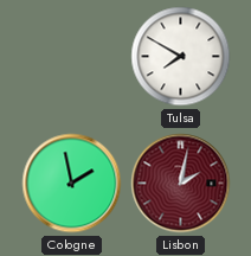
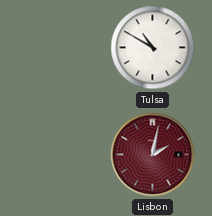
Tulsa: 7:50 -> 10:50
Cologne: 1:58 -> none
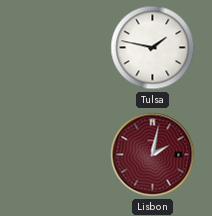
Tulsa: 10:50 -> 1:47
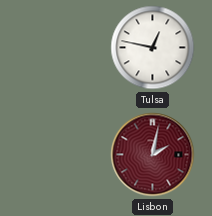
Tulsa: 1:47 -> 12:47
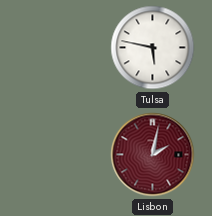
Tulsa: 12:47 -> 5:47
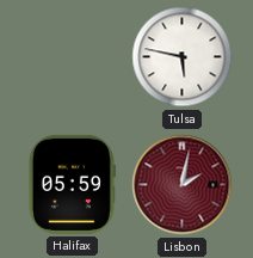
Halifax: none -> 05:59
